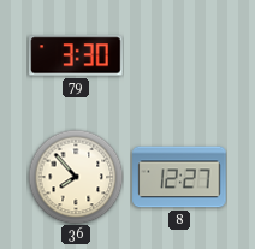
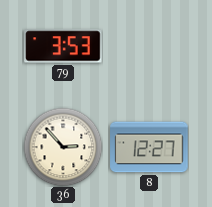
79: 3:30 -> 3:53
36: 7:53 -> 2:53
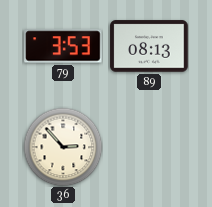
89: none -> 08:13
8: 12:27 -> none
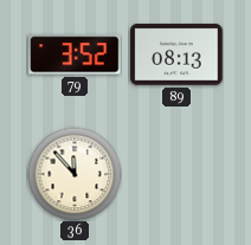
79: 3:53 -> 3:52
36: 2:53 -> 11:53
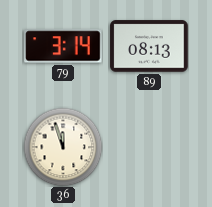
79: 3:52 -> 3:14
36: 11:53 -> 11:57
